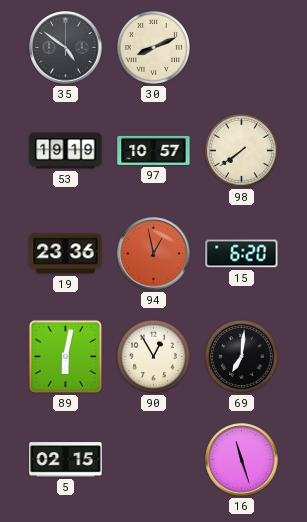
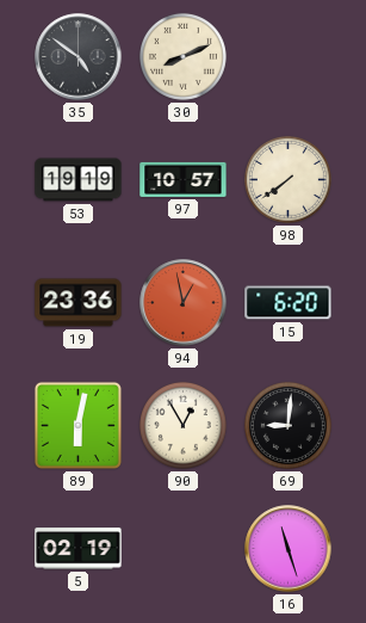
69: 7:01 -> 9:01
5: 02:15 -> 02:19
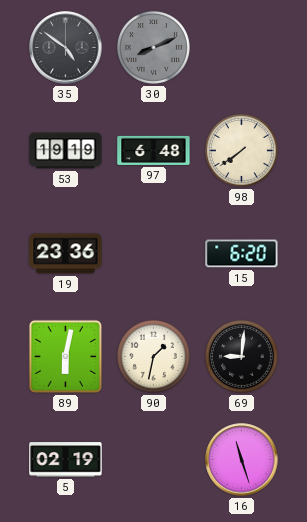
30 dial: cream -> grey
97: 10:57 -> 6:48
94: 12:58 -> none
90: 12:55 -> 1:32
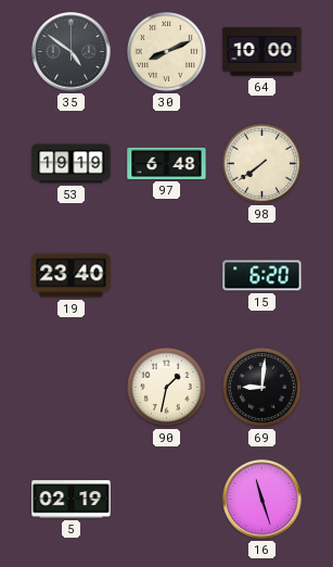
30 dial: grey -> cream
64: none -> 10:00
19: 23:36 -> 23:40
89: 6:02 -> none
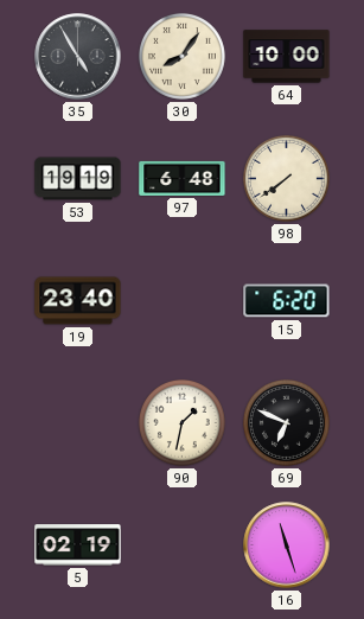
35: 4:51 -> 4:55
30: 8:11 -> 8:06
69: 9:01 -> 6:49
